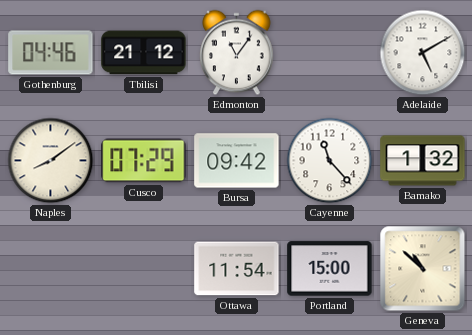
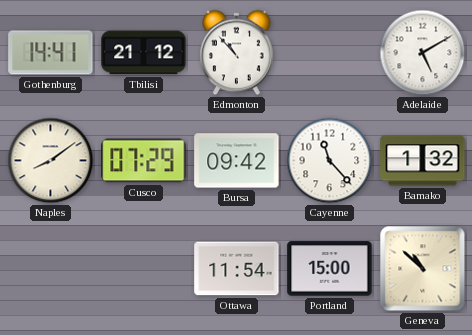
Gothenburg: 04:46 -> 14:41
Edmonton: 11:06 -> 10:53
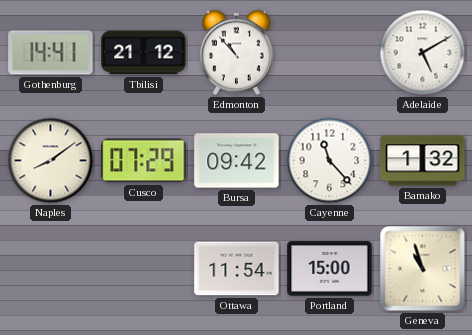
Geneva: 10:52 -> 10:57
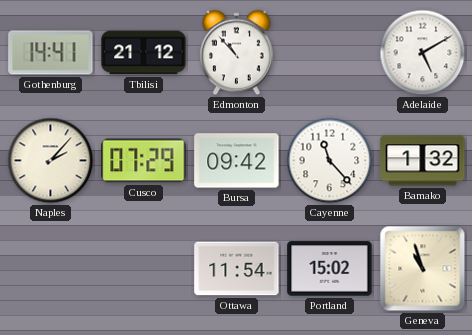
Naples: 8:09 -> 2:07
Portland: 15:00 -> 15:02
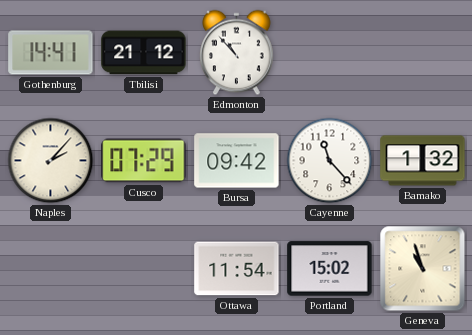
Adelaide: 5:10 -> none
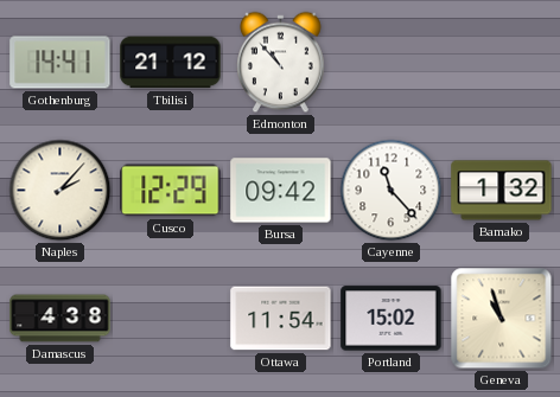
Cusco: 07:29 -> 12:29
Damascus: none -> 4:38
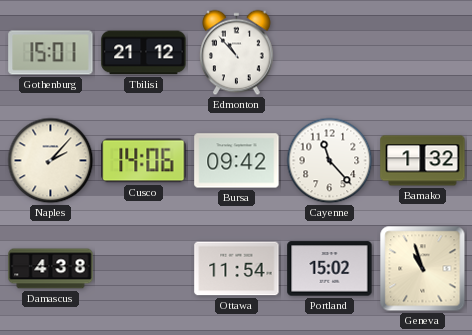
Gothenburg: 14:41 -> 15:01
Cusco: 12:29 -> 14:06
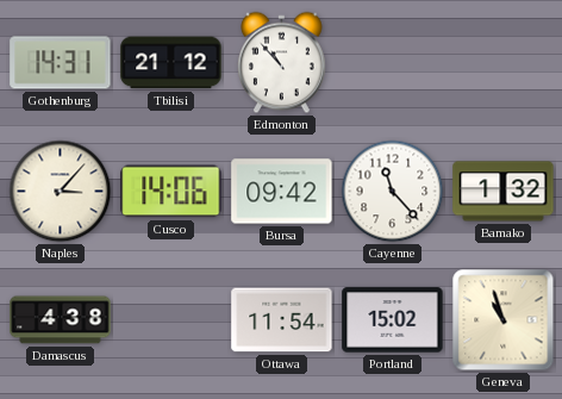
Gothenburg: 15:01 -> 14:31
Naples: 2:07 -> 3:07
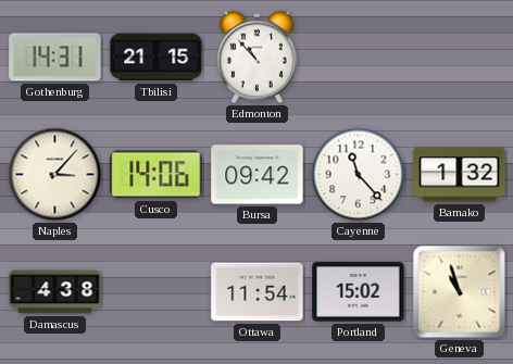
Tbilisi: 21:12 -> 21:15
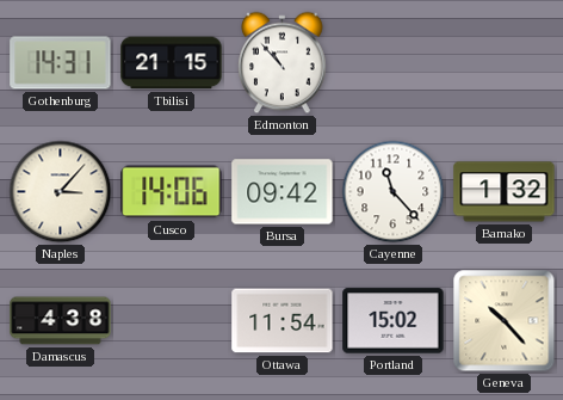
Geneva: 10:57 -> 10:23
